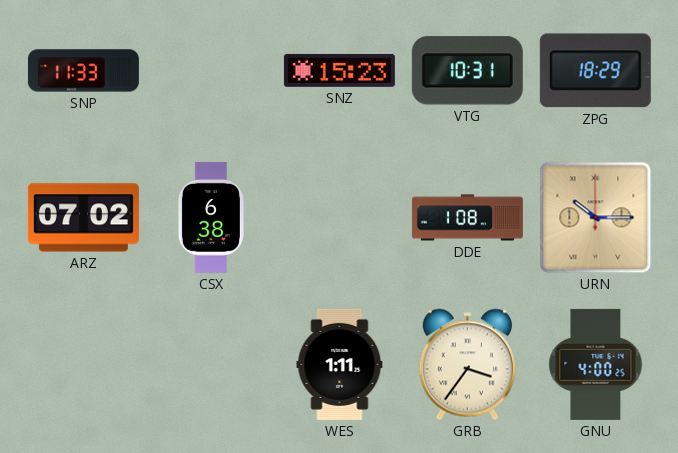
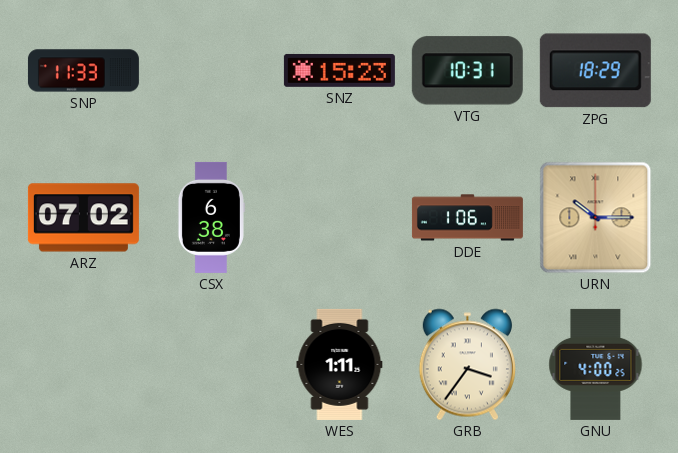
DDE: 1:08 -> 1:06
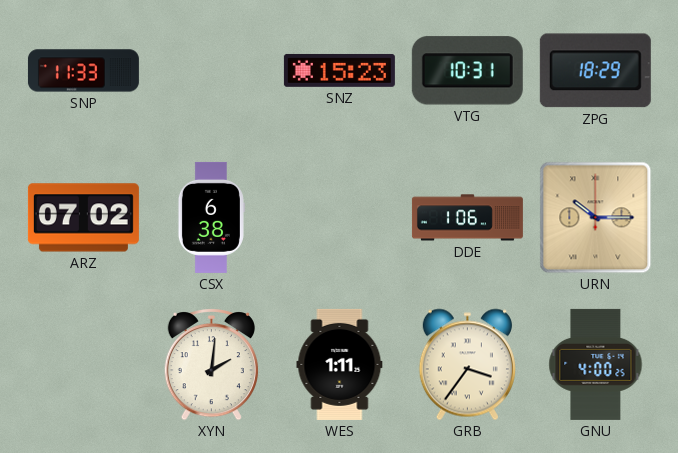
XYN: none -> 2:01
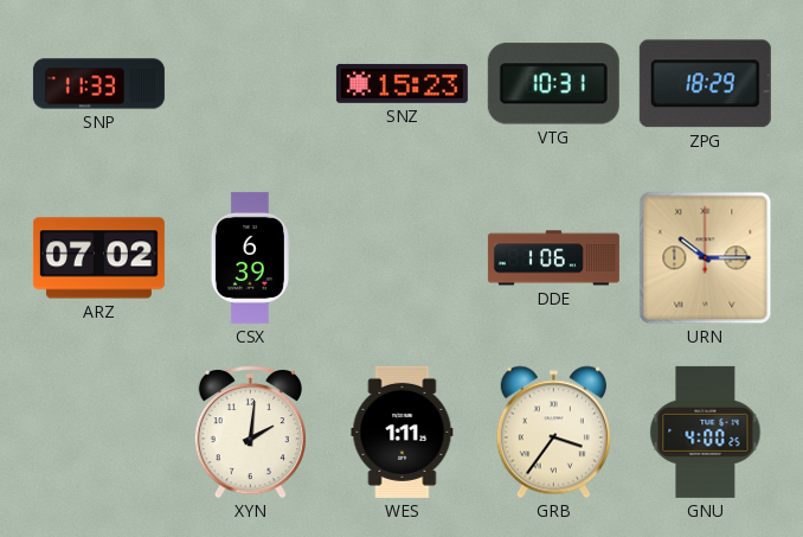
CSX: 6:38 -> 6:39
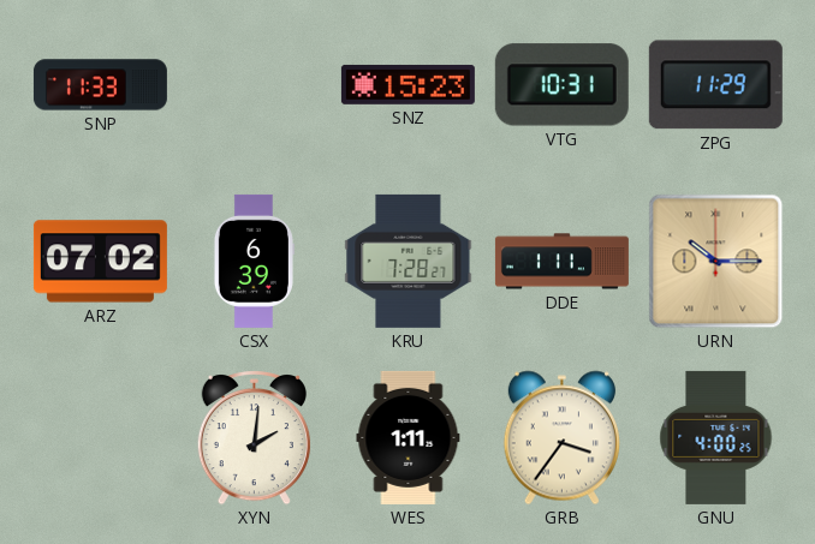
ZPG: 18:29 -> 11:29
KRU: none -> 7:28
DDE: 1:06 -> 1:11
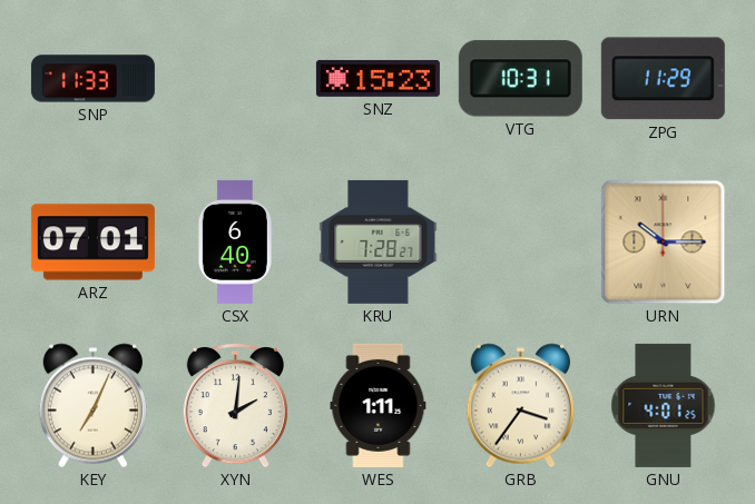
ARZ: 07:02 -> 07:01
CSX: 6:39 -> 6:40
DDE: 1:11 -> none
KEY: none -> 7:04
GNU: 4:00 -> 4:01
